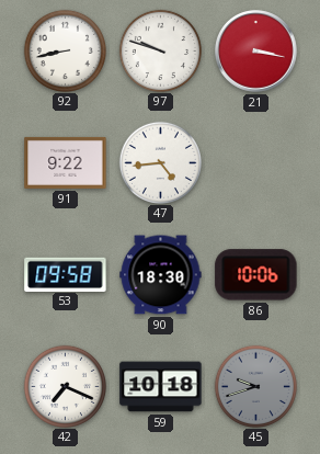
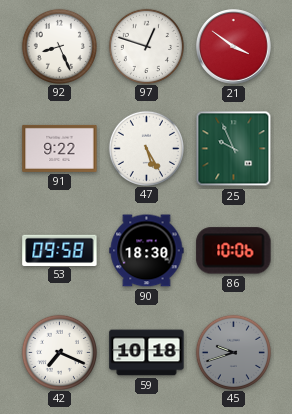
92: 8:43 -> 8:26
97: 9:48 -> 12:48
21: 3:17 -> 3:51
47: 4:44 -> 5:25
25: none -> 9:56
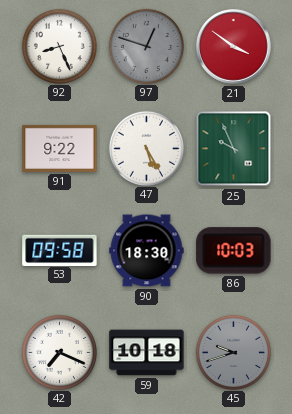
97 dial: white -> grey
86: 10:06 -> 10:03
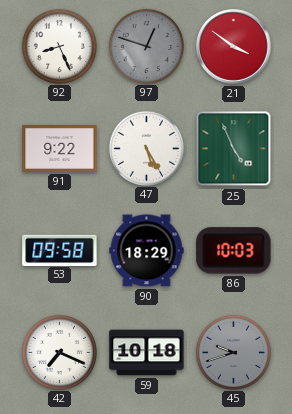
25: 9:56 -> 4:56
90: 18:30 -> 18:29
